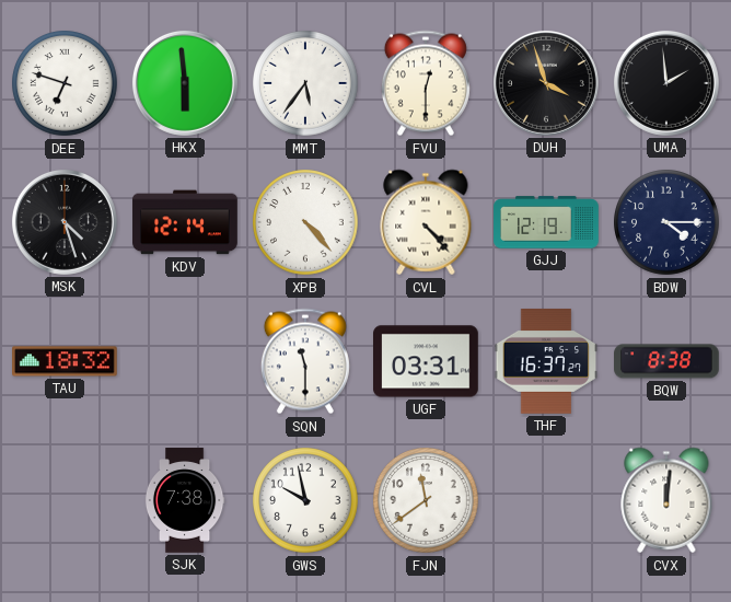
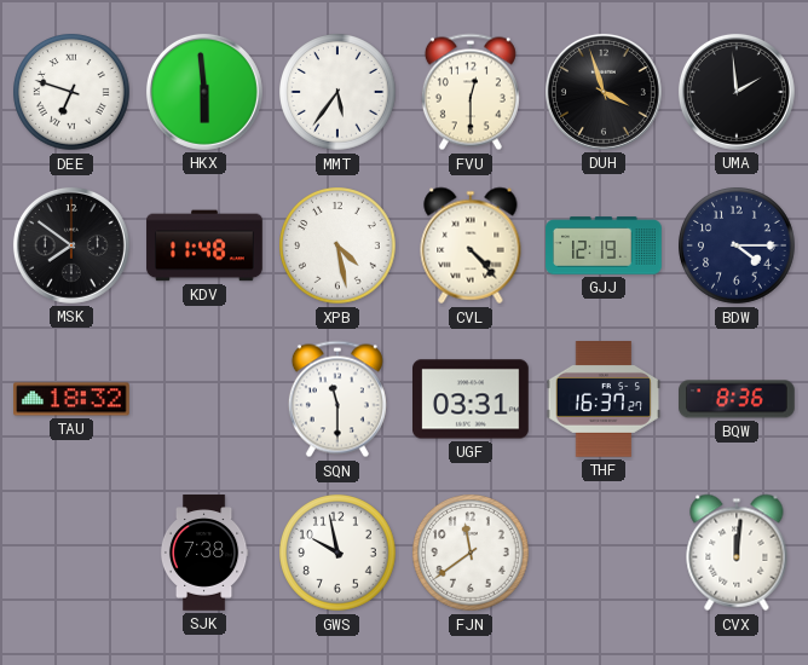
MSK: 4:27 -> 7:51
KDV: 12:14 -> 11:48
XPB: 4:23 -> 4:28
BQW: 8:38 -> 8:36
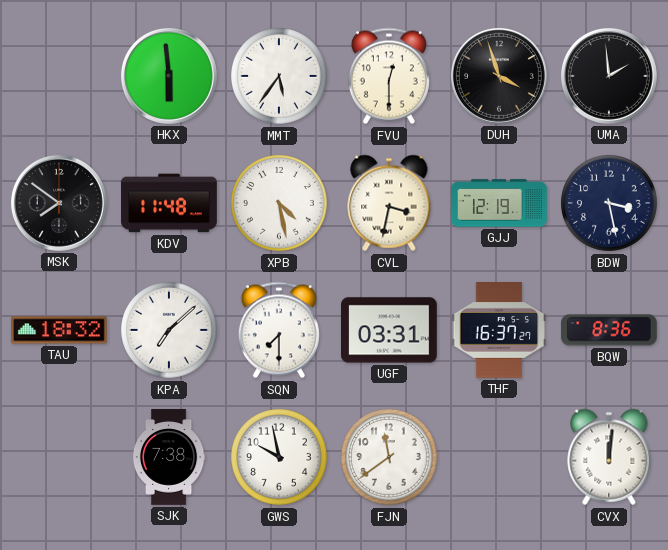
DEE: 6:48 -> none
CVL: 4:23 -> 3:32
BDW: 4:15 -> 3:28
KPA: none -> 7:08
SQN: 11:30 -> 7:30
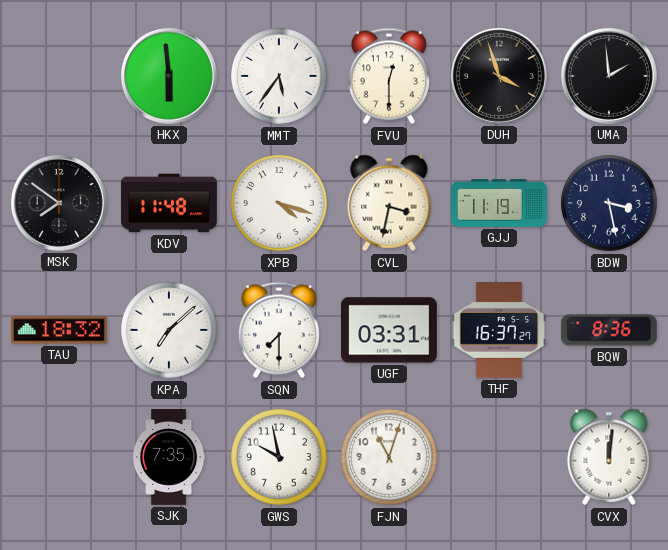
XPB: 4:28 -> 4:18
GJJ: 12:19 -> 11:19
SJK: 7:38 -> 7:35
FJN: 11:39 -> 11:03
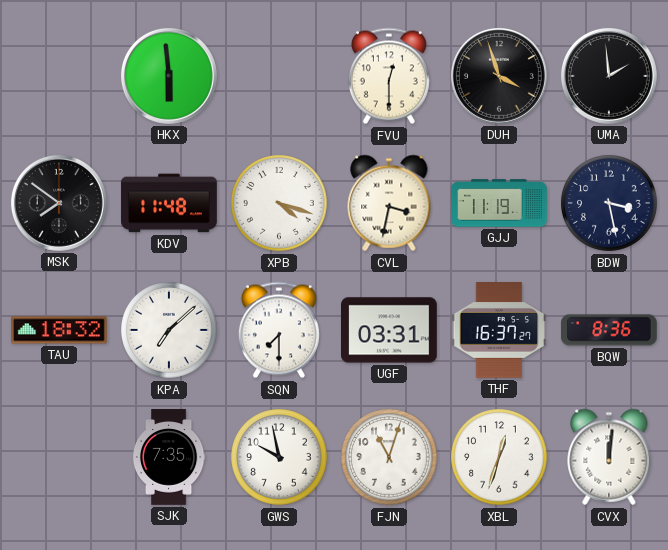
MMT: 5:36 -> none
XBL: none -> 12:33
